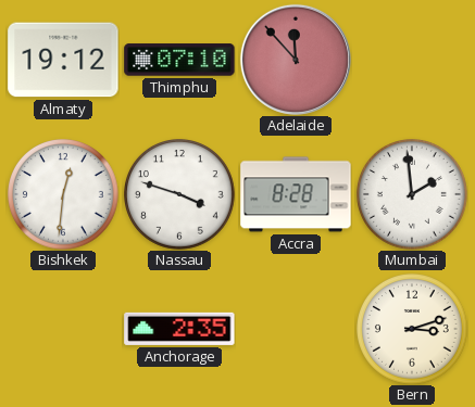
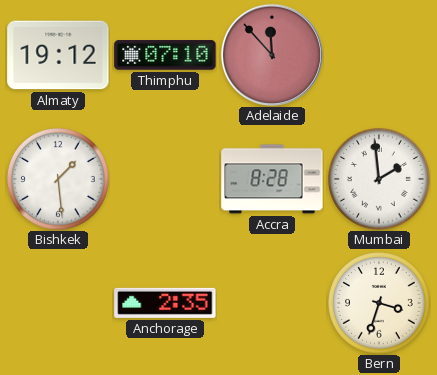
Bishkek: 12:31 -> 1:29
Nassau: 3:48 -> none
Bern: 3:12 -> 3:33
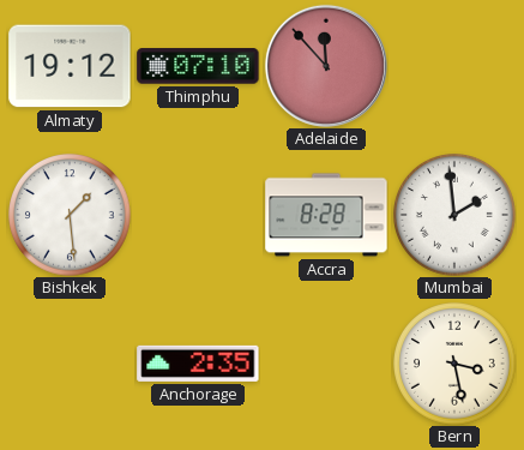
Bern: 3:33 -> 3:28
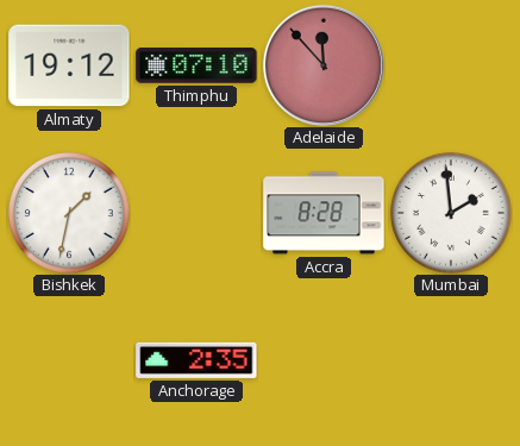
Bishkek: 1:29 -> 1:32
Bern: 3:28 -> none
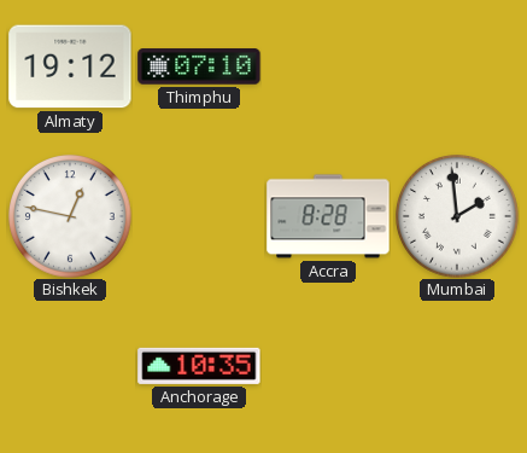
Adelaide: 11:53 -> none
Bishkek: 1:32 -> 12:47
Anchorage: 2:35 -> 10:35
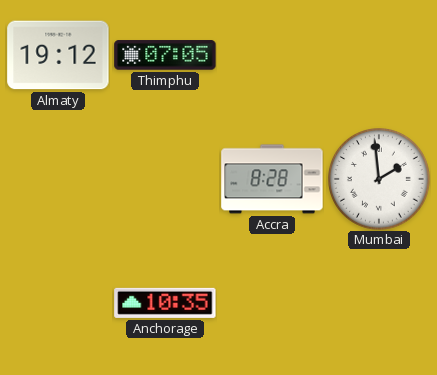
Thimphu: 07:10 -> 07:05
Bishkek: 12:47 -> none
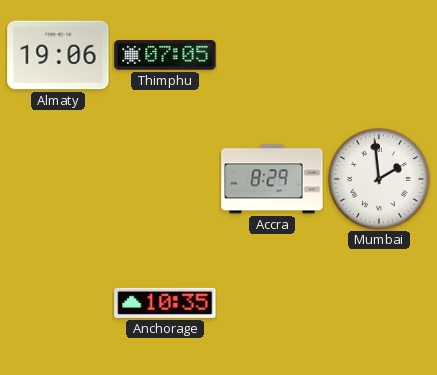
Almaty: 19:12 -> 19:06
Accra: 8:28 -> 8:29
